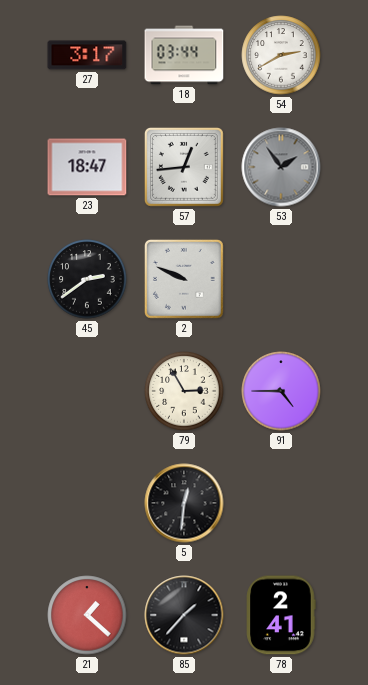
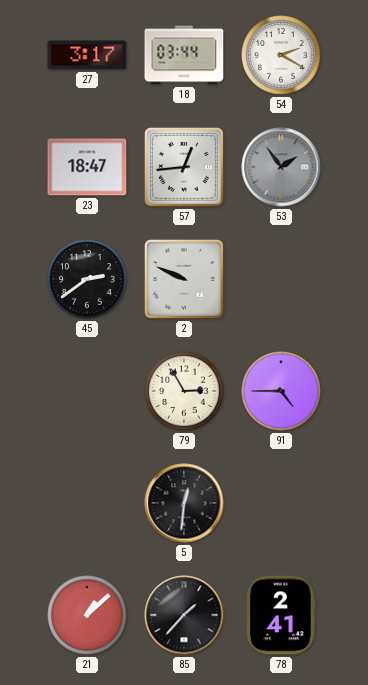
54: 2:40 -> 2:20
21: 1:22 -> 1:08
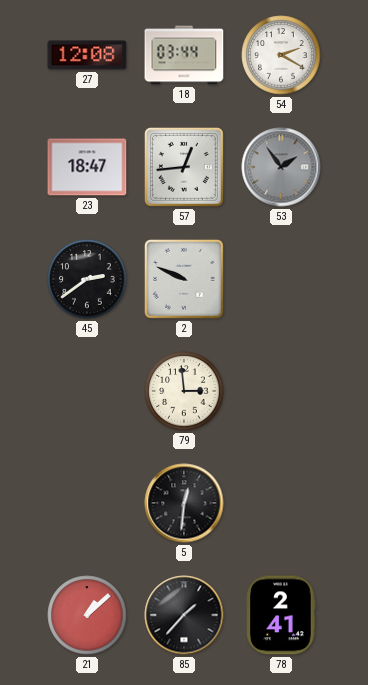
27: 3:17 -> 12:08
79: 2:55 -> 2:59
91: 4:45 -> none
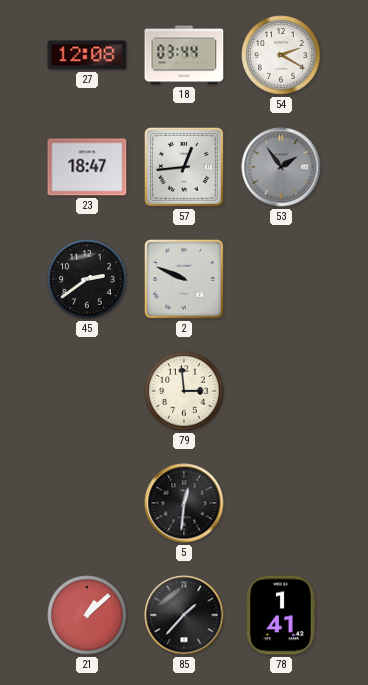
78: 2:41 -> 1:41
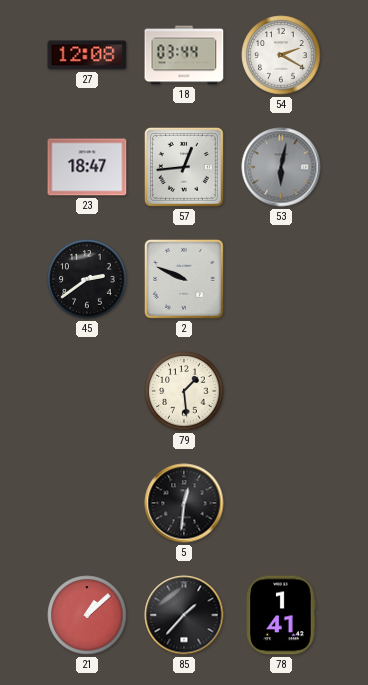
53: 1:54 -> 6:02
79: 2:59 -> 1:29
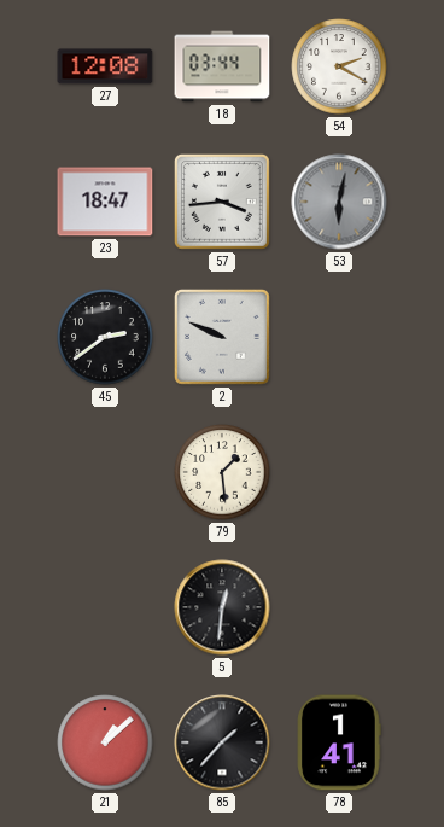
57: 12:44 -> 3:44
